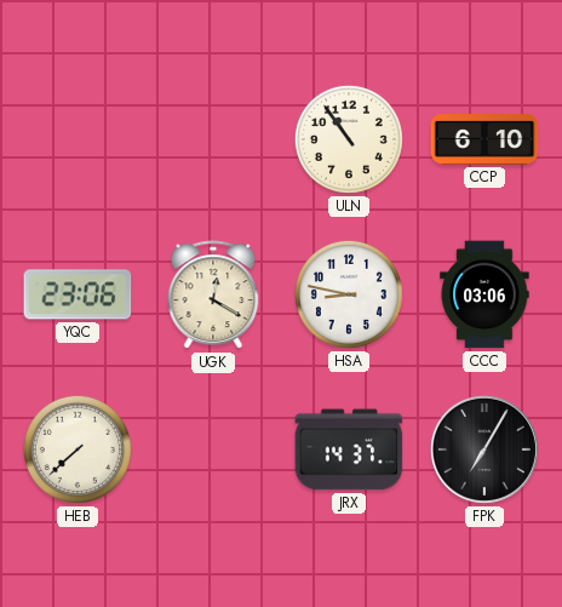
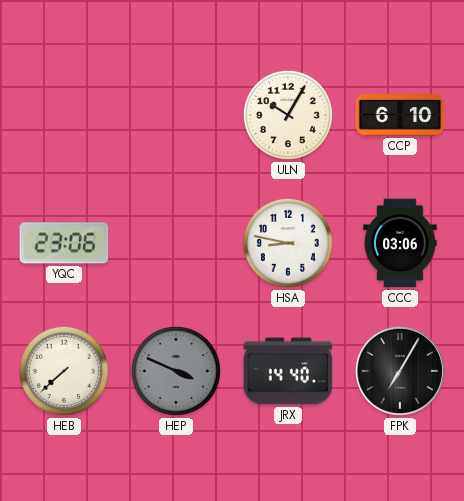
ULN: 10:54 -> 10:05
UGK: 12:20 -> none
HEP: none -> 3:49
JRX: 14:37 -> 14:40
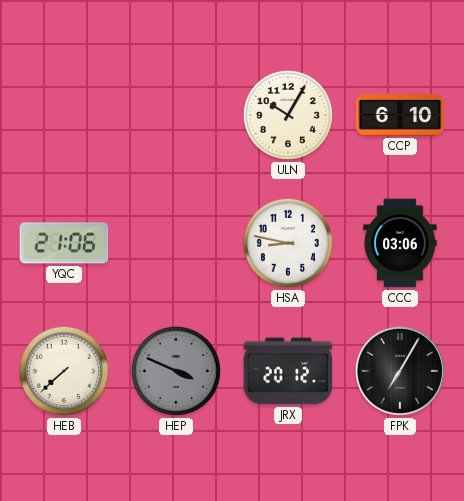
YQC: 23:06 -> 21:06
JRX: 14:40 -> 20:12
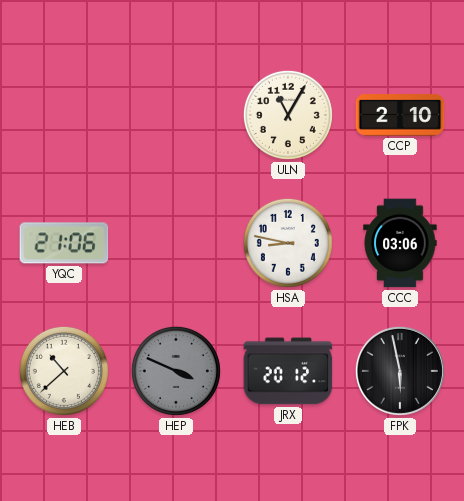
ULN: 10:05 -> 11:05
CCP: 6:10 -> 2:10
HEB: 7:38 -> 10:38
FPK: 7:05 -> 5:58
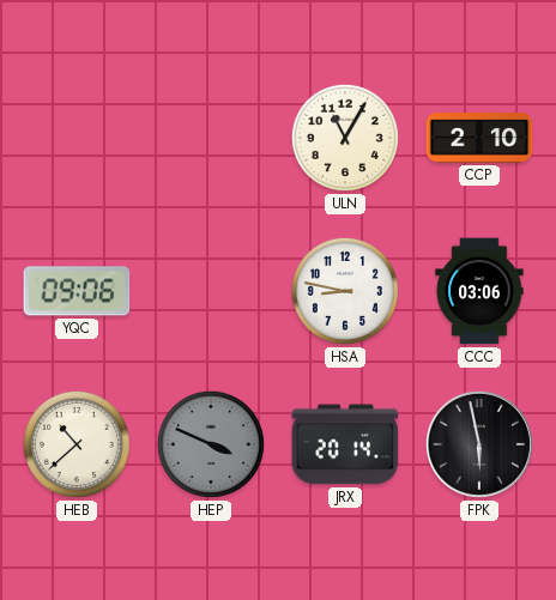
YQC: 21:06 -> 09:06
JRX: 20:12 -> 20:14
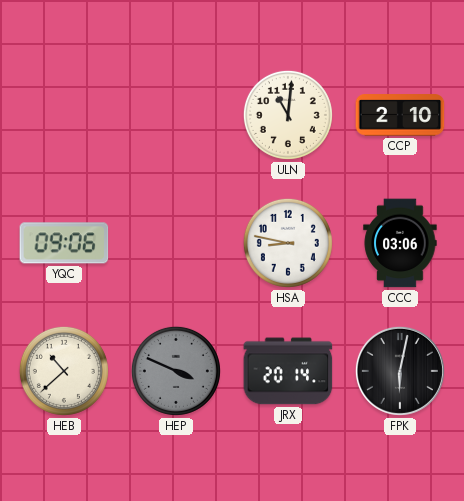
ULN: 11:05 -> 11:01
FPK: 5:58 -> 6:02
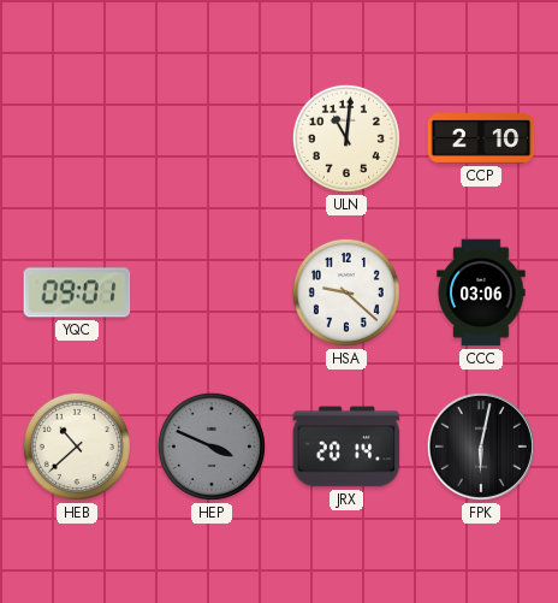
YQC: 09:06 -> 09:01
HSA: 8:47 -> 9:22
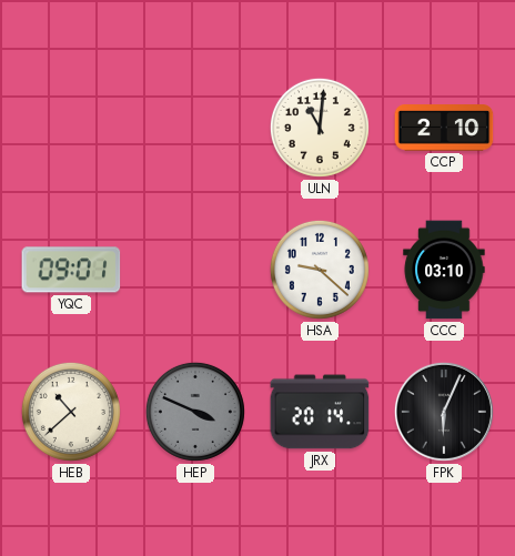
CCC: 03:06 -> 03:10
FPK: 6:02 -> 6:04
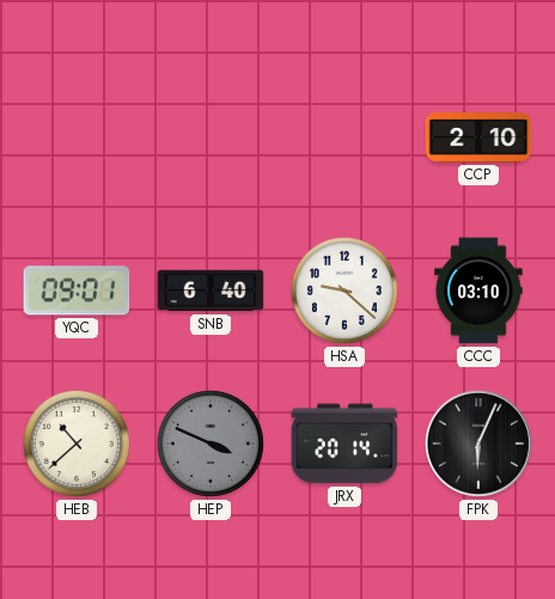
ULN: 11:01 -> none
SNB: none -> 6:40
